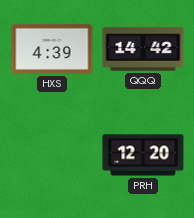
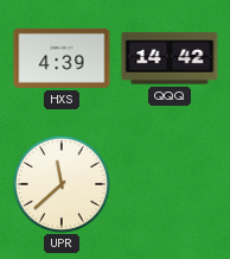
UPR: none -> 11:38
PRH: 12:20 -> none
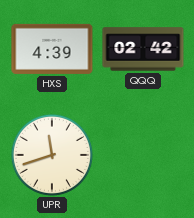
QQQ: 14:42 -> 02:42
UPR: 11:38 -> 11:42
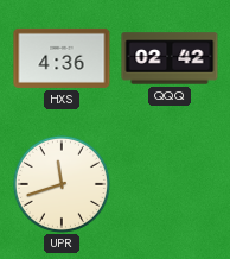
HXS: 4:39 -> 4:36
